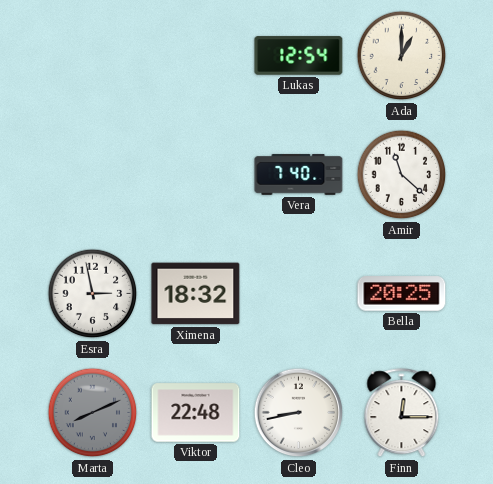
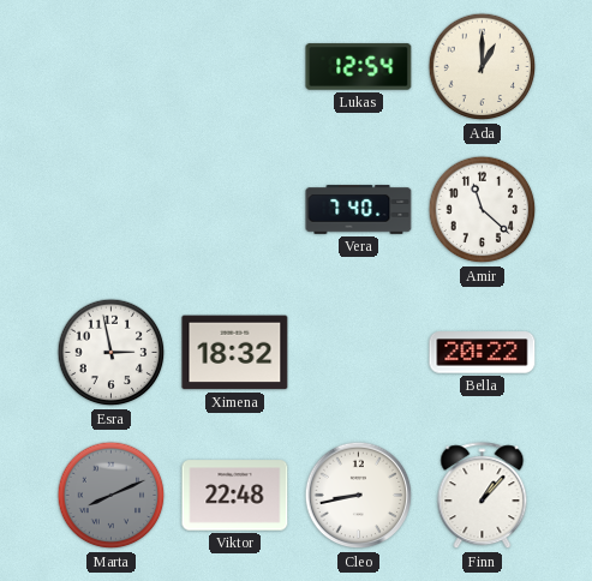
Bella: 20:25 -> 20:22
Finn: 12:15 -> 1:07
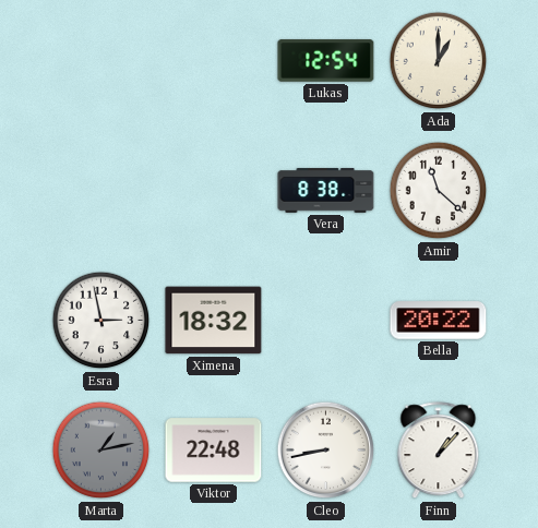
Vera: 7:40 -> 8:38
Marta: 8:11 -> 1:13
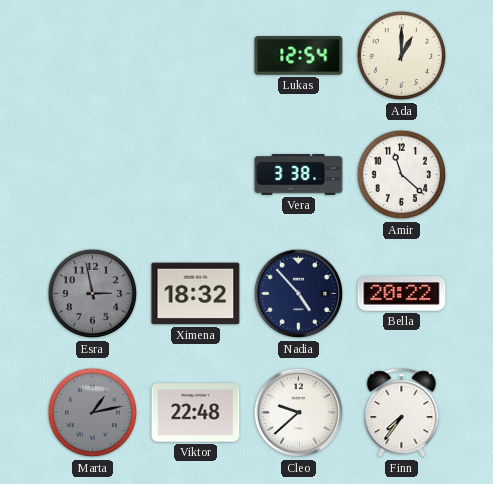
Vera: 8:38 -> 3:38
Esra dial: white -> grey
Nadia: none -> 4:53
Cleo: 8:43 -> 9:38
Finn: 1:07 -> 7:36
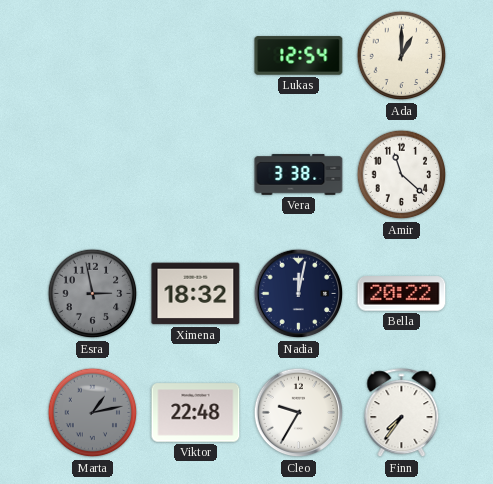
Nadia: 4:53 -> 12:02
Cleo: 9:38 -> 9:35
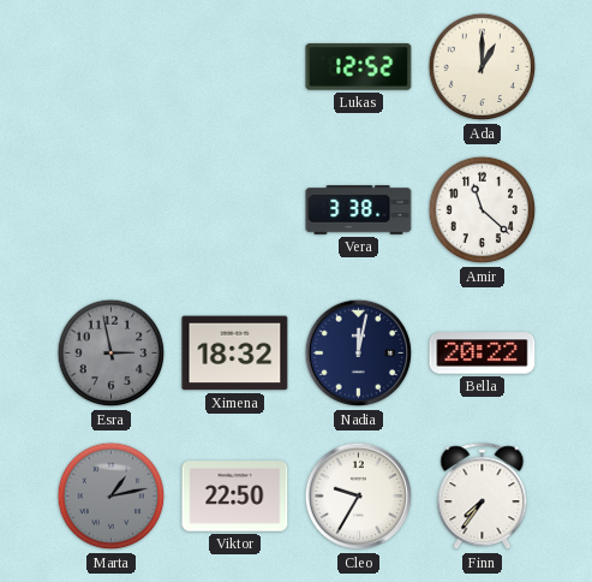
Lukas: 12:54 -> 12:52
Viktor: 22:48 -> 22:50
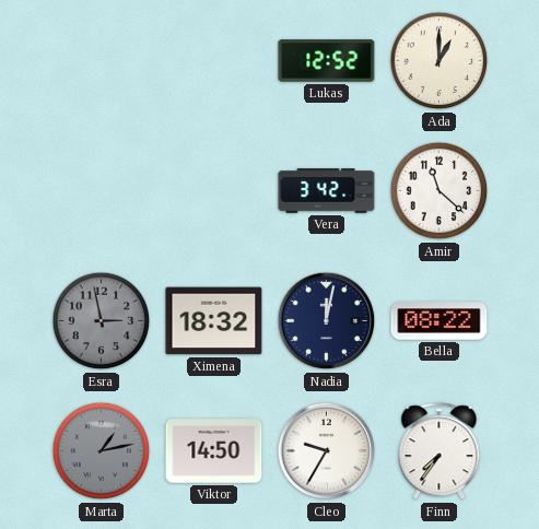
Vera: 3:38 -> 3:42
Bella: 20:22 -> 08:22
Viktor: 22:50 -> 14:50
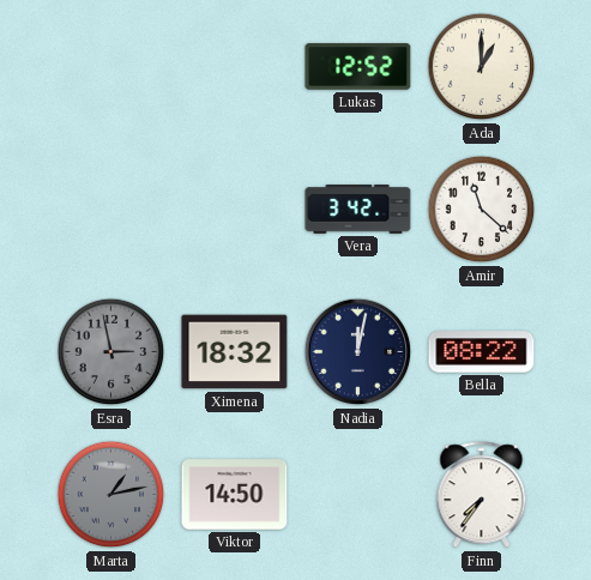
Cleo: 9:35 -> none
